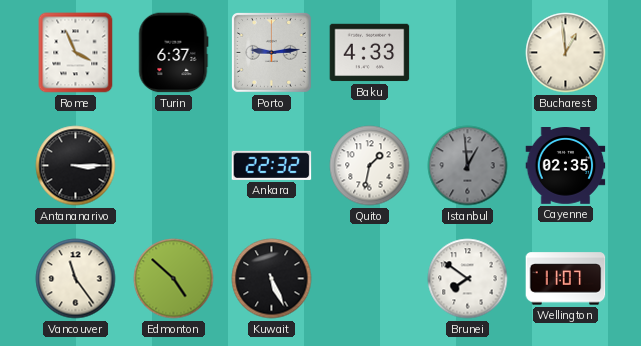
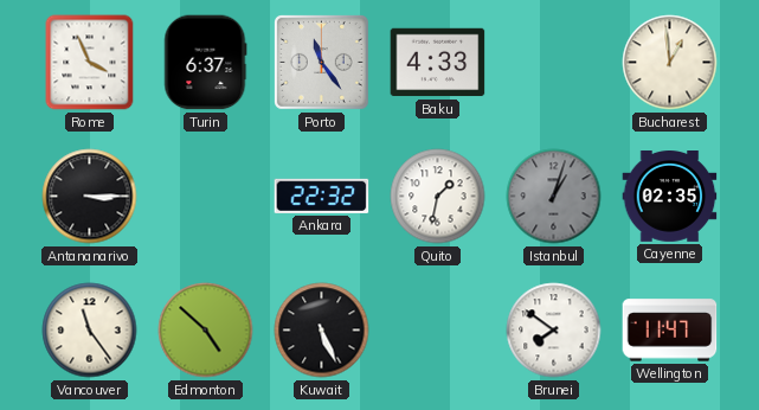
Porto: 9:14 -> 11:24
Istanbul: 12:59 -> 1:03
Wellington: 11:07 -> 11:47
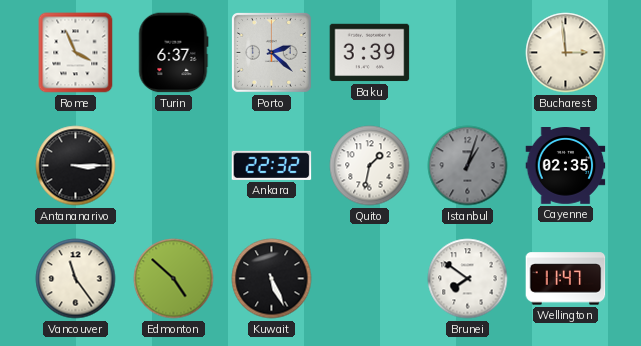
Porto: 11:24 -> 2:22
Baku: 4:33 -> 3:39
Bucharest: 12:59 -> 2:59
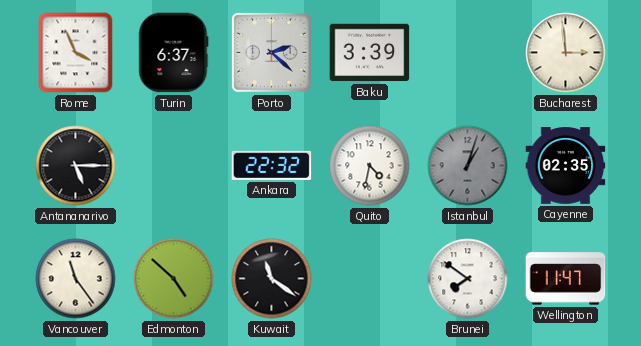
Antananarivo: 3:15 -> 5:15
Quito: 1:32 -> 4:32
Kuwait: 5:26 -> 11:21
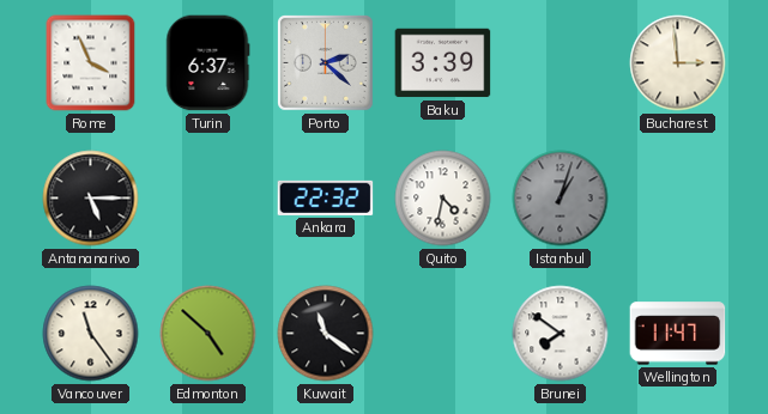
Cayenne: 02:35 -> none
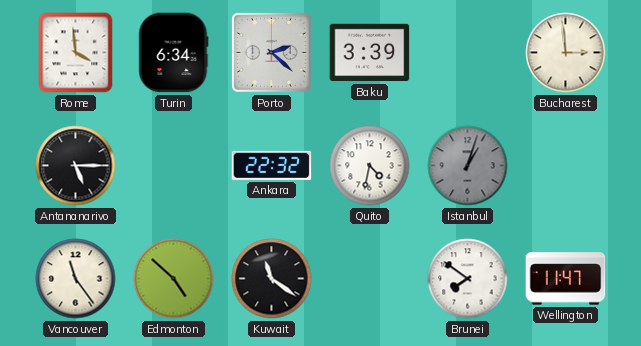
Rome: 3:56 -> 3:59
Turin: 6:37 -> 6:34
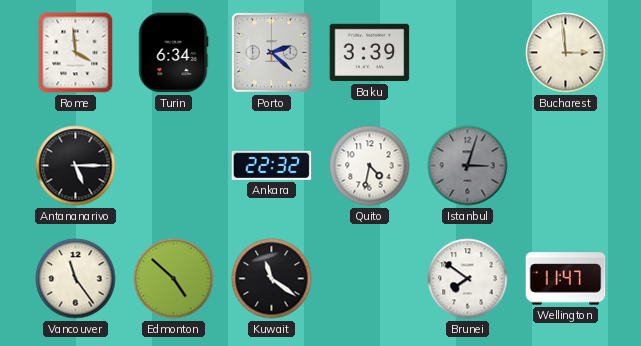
Istanbul: 1:03 -> 3:03
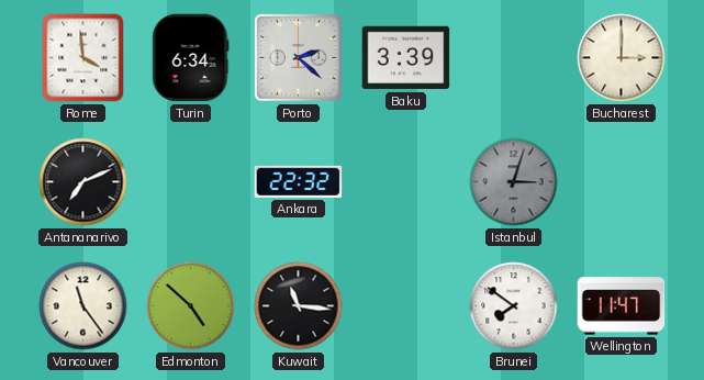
Bucharest: 2:59 -> 3:00
Antananarivo: 5:15 -> 7:11
Quito: 4:32 -> none
Kuwait: 11:21 -> 11:16
